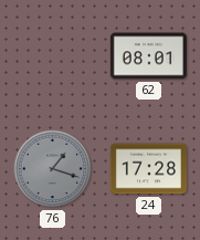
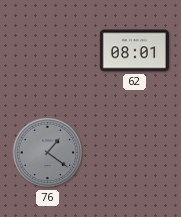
76: 1:18 -> 1:21
24: 17:28 -> none
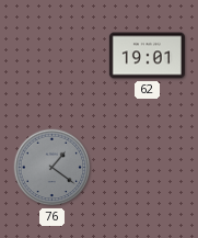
62: 08:01 -> 19:01
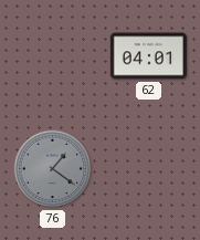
62: 19:01 -> 04:01
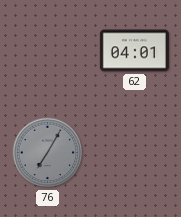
76: 1:21 -> 7:05
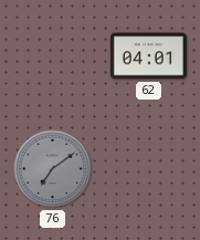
76: 7:05 -> 7:09
